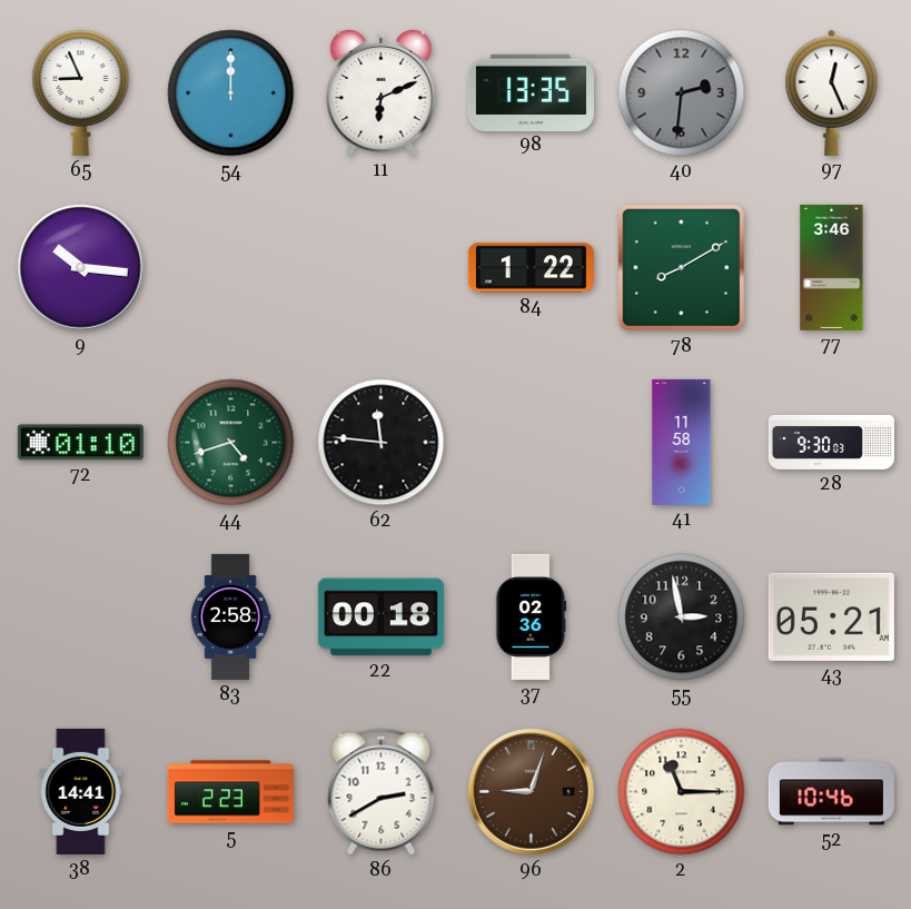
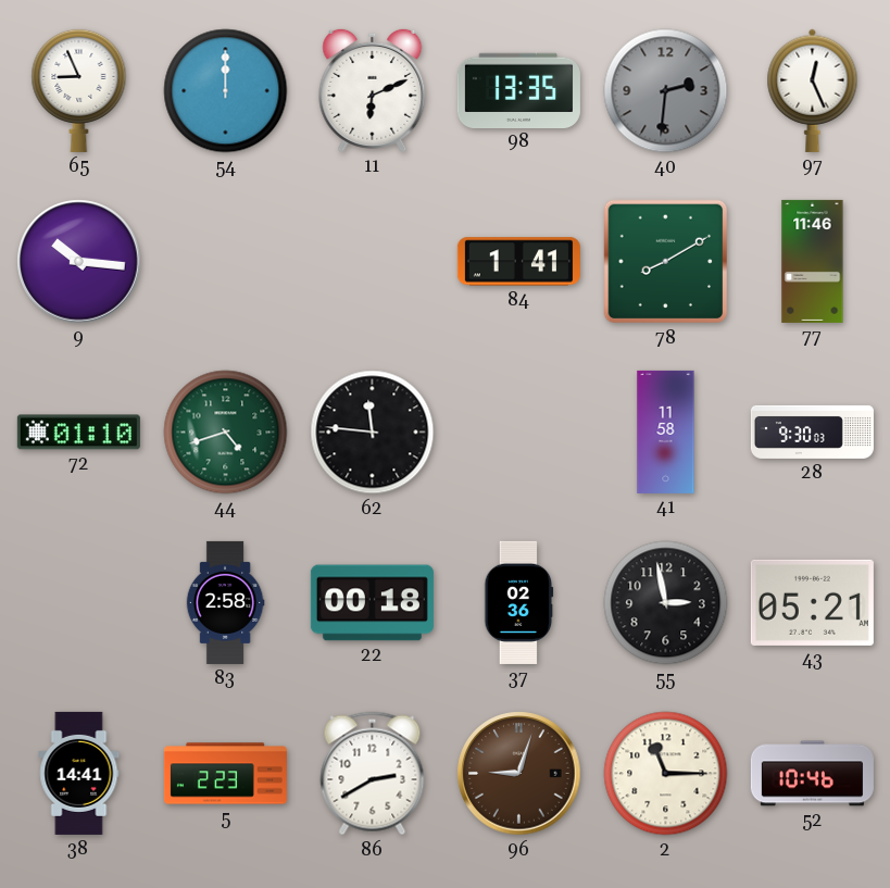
84: 1:22 -> 1:41
77: 3:46 -> 11:46
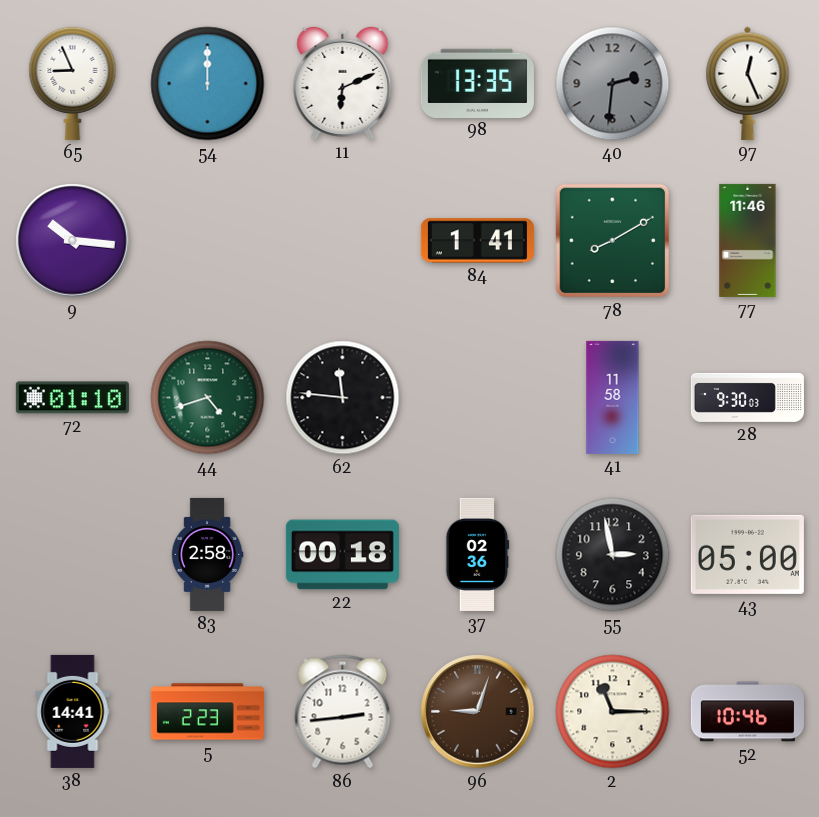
43: 05:21 -> 05:00
86: 2:40 -> 2:44
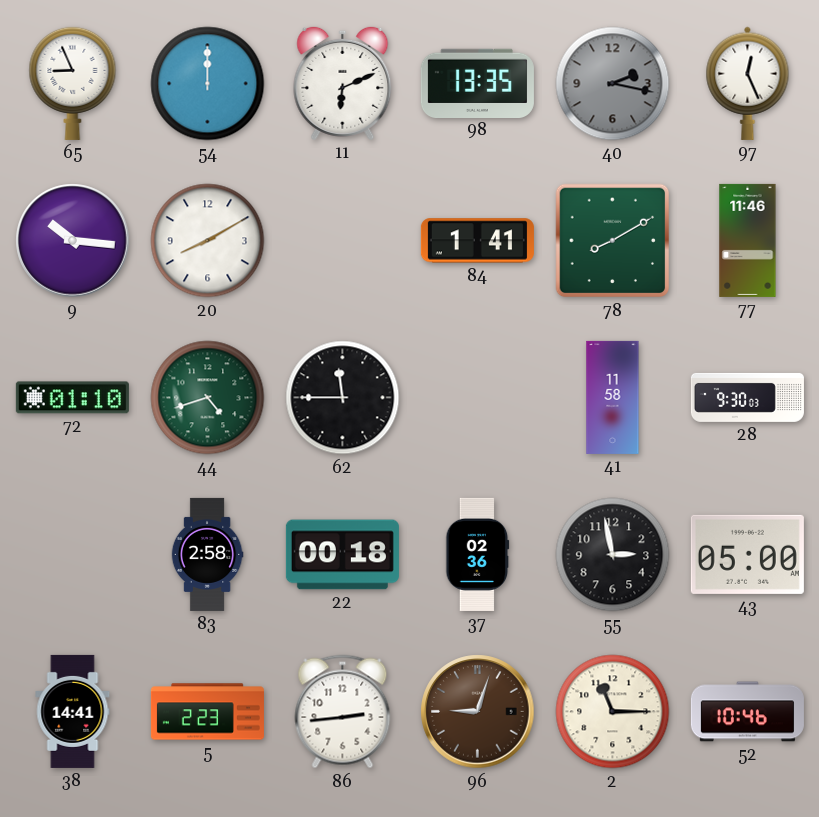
40: 2:31 -> 2:17
20: none -> 8:10
62: 11:46 -> 11:45
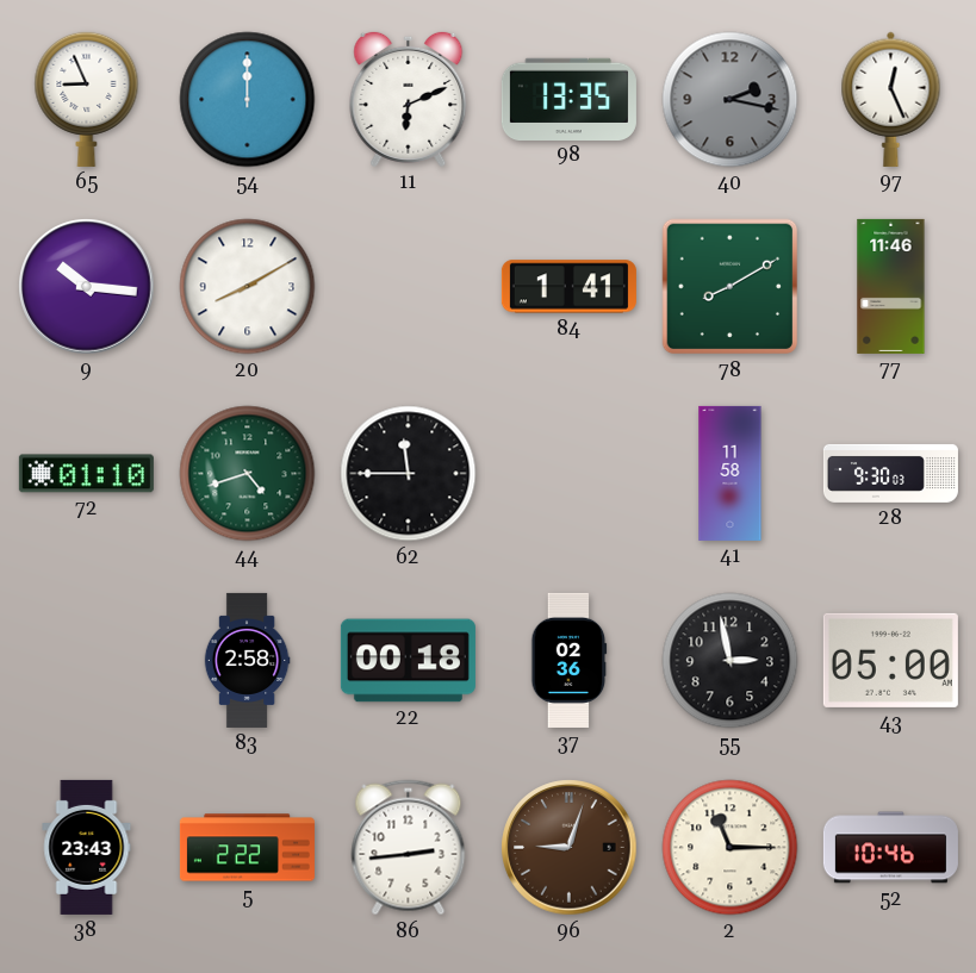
38: 14:41 -> 23:43
5: 2:23 -> 2:22
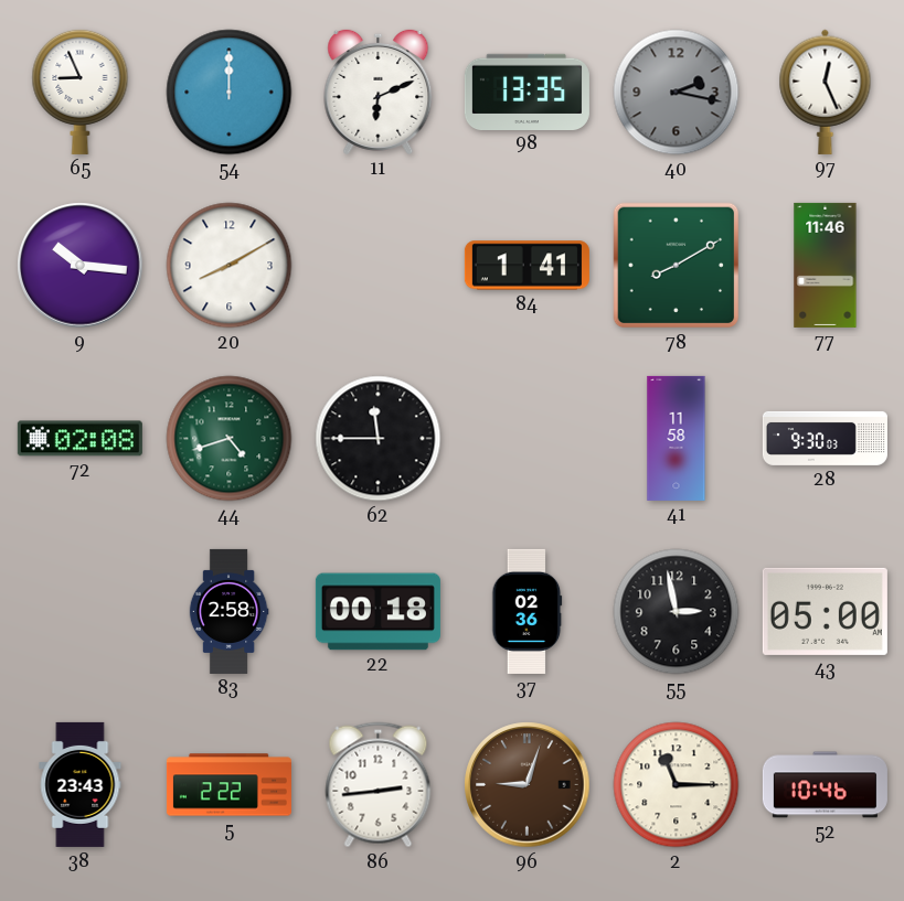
72: 01:10 -> 02:08
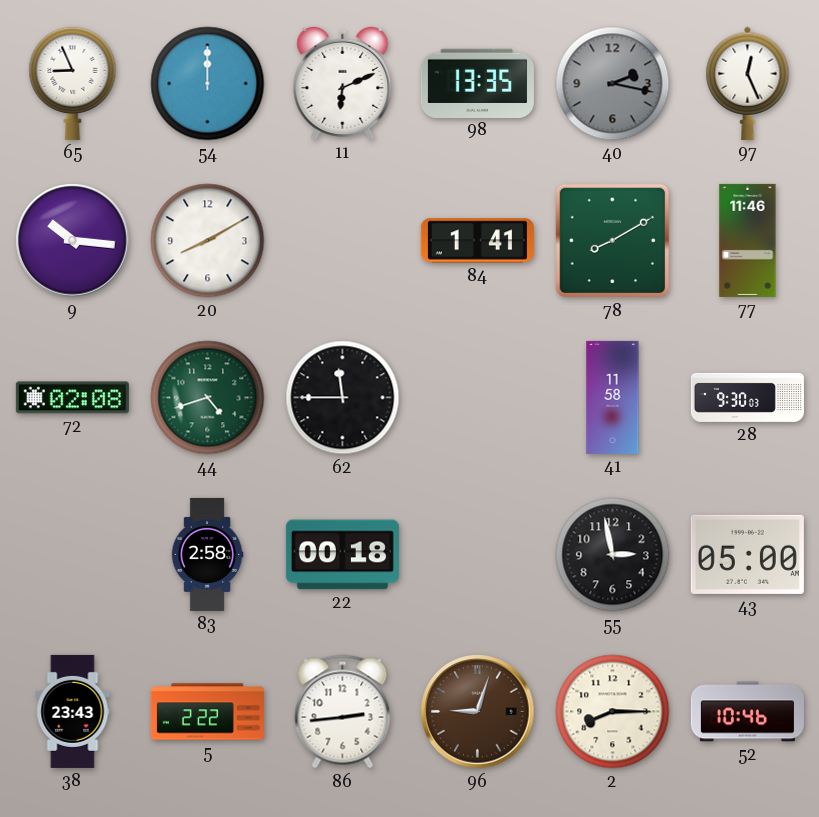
37: 02:36 -> none
2: 11:15 -> 8:15
